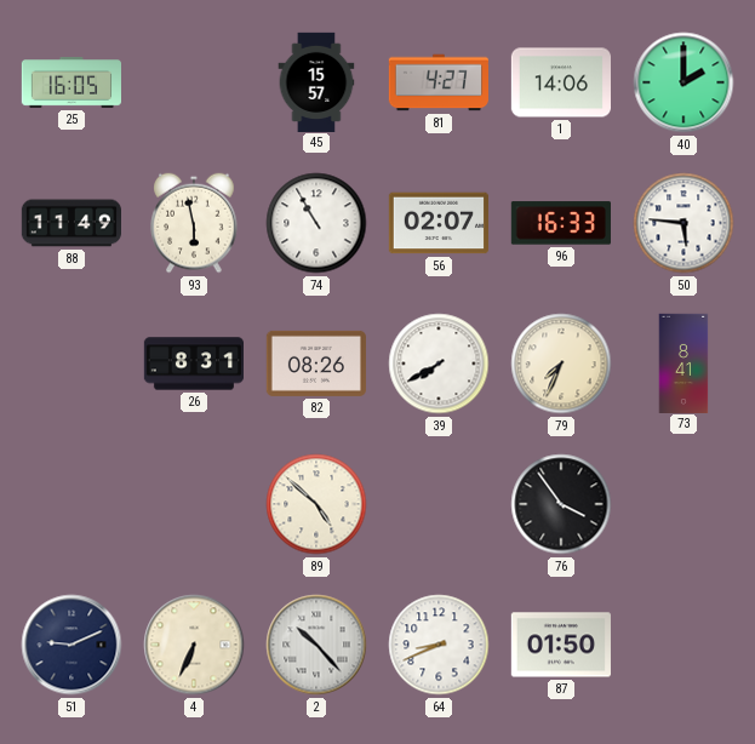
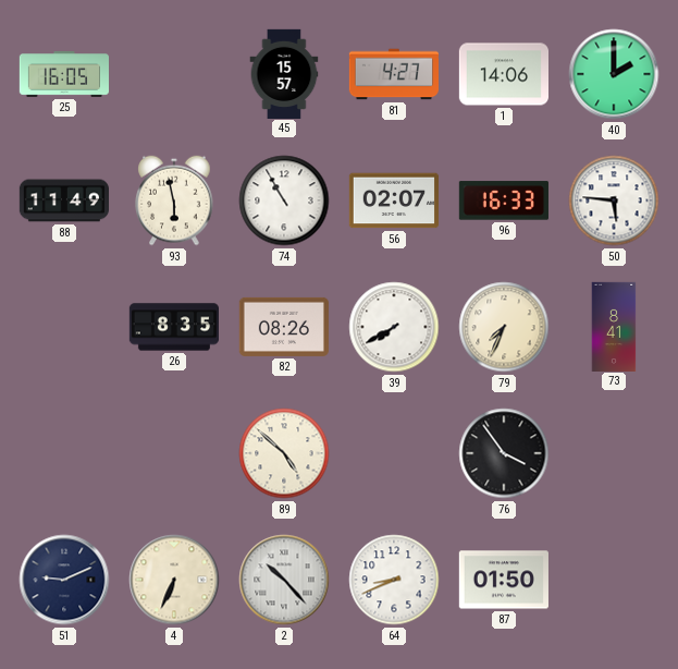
26: 8:31 -> 8:35
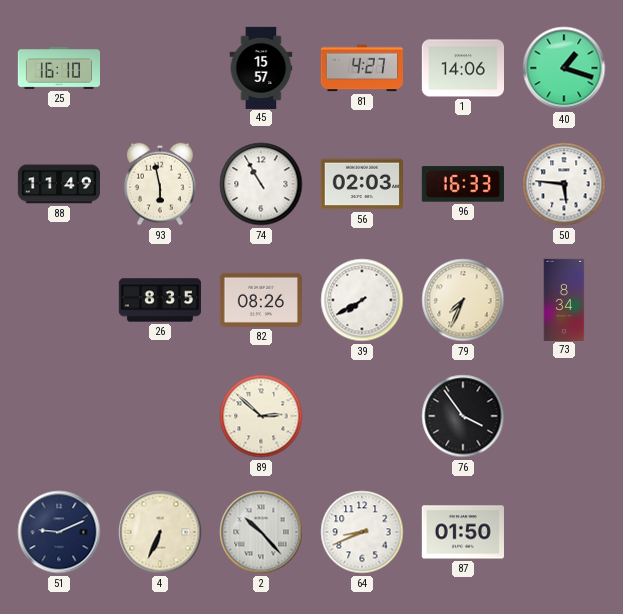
25: 16:05 -> 16:10
40: 2:00 -> 1:18
56: 02:07 -> 02:03
73: 8:41 -> 8:34
89: 4:52 -> 2:52
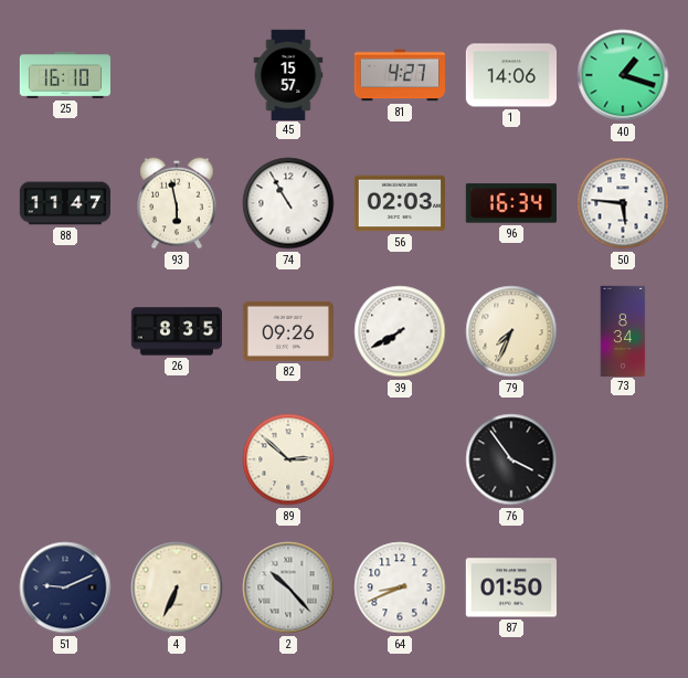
88: 11:49 -> 11:47
96: 16:33 -> 16:34
82: 08:26 -> 09:26
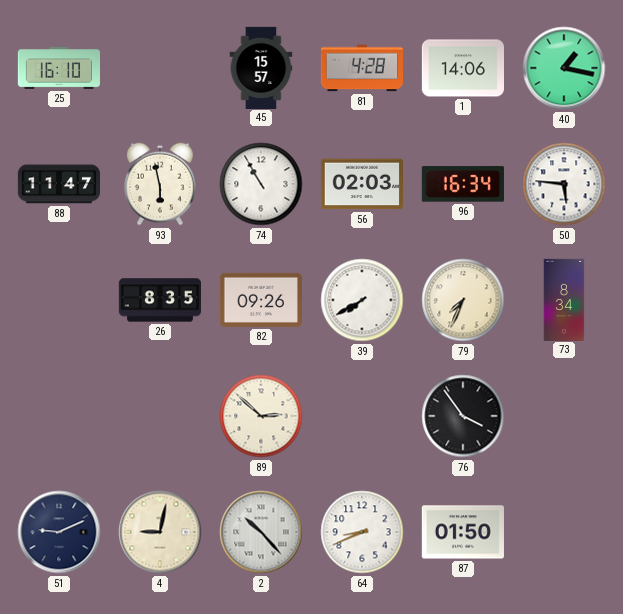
81: 4:27 -> 4:28
40: 1:18 -> 1:17
4: 6:34 -> 9:02
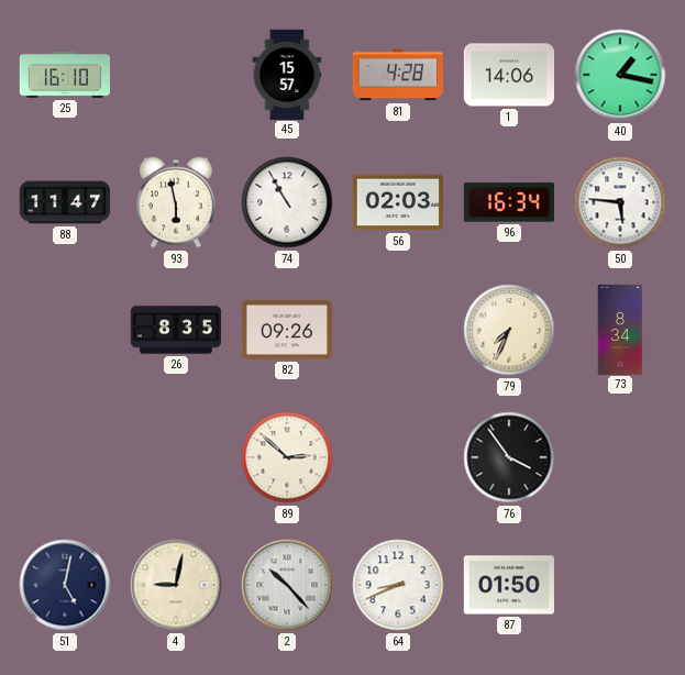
39: 7:40 -> none
51: 9:11 -> 5:02
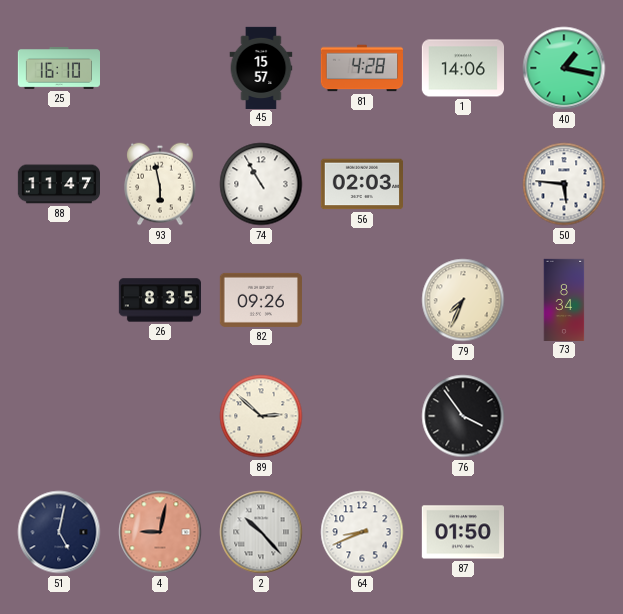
96: 16:34 -> none
4 dial: cream -> salmon
